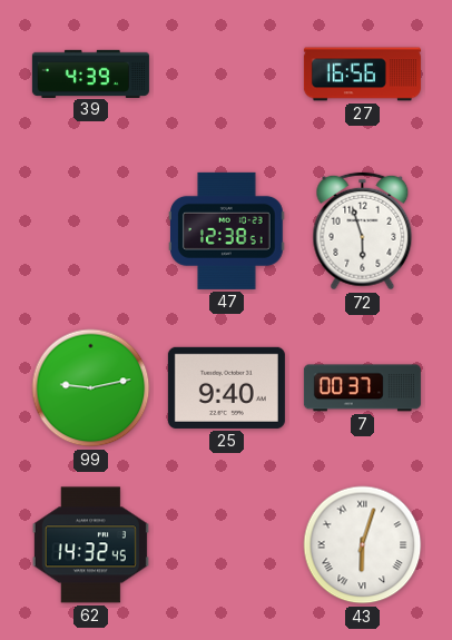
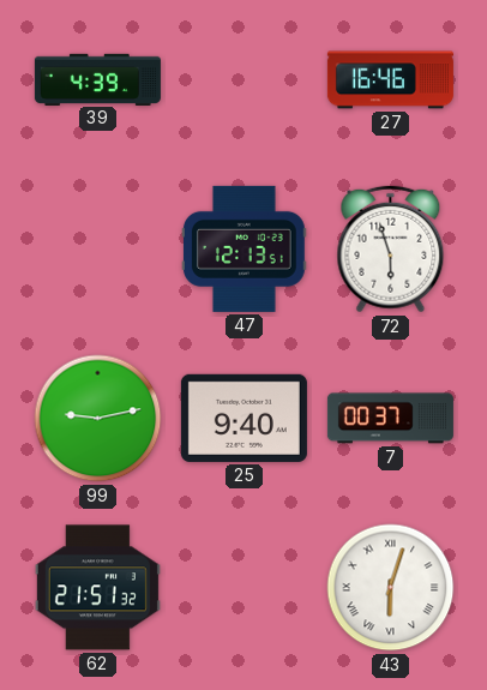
27: 16:56 -> 16:46
47: 12:38 -> 12:13
62: 14:32 -> 21:51
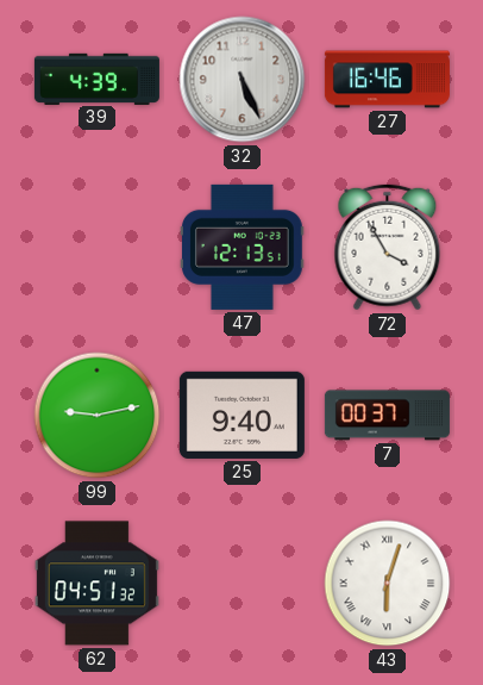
32: none -> 5:26
72: 5:57 -> 3:55
62: 21:51 -> 04:51
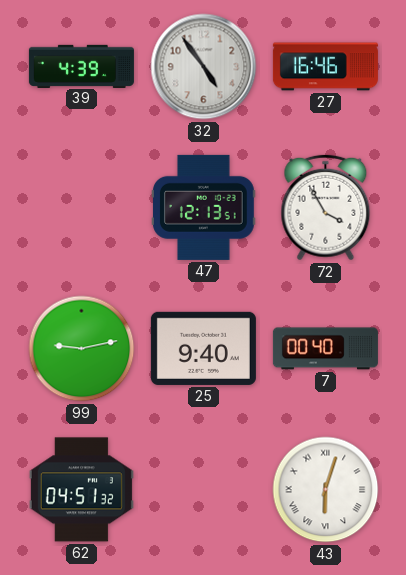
32: 5:26 -> 4:54
7: 00:37 -> 00:40
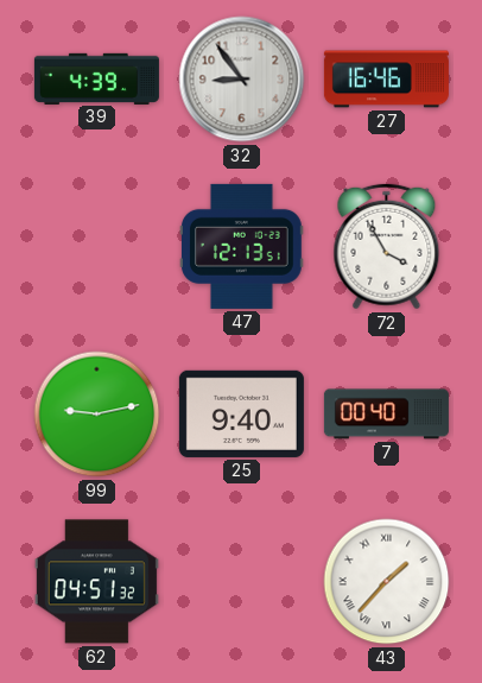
32: 4:54 -> 8:54
43: 6:03 -> 1:37
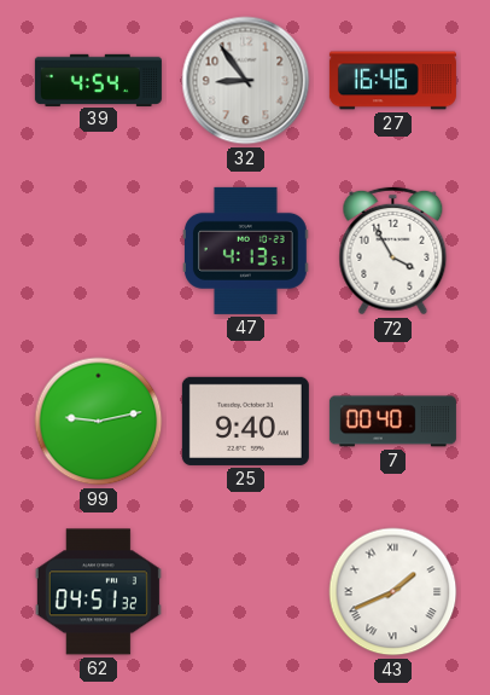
39: 4:39 -> 4:54
47: 12:13 -> 4:13
43: 1:37 -> 1:41
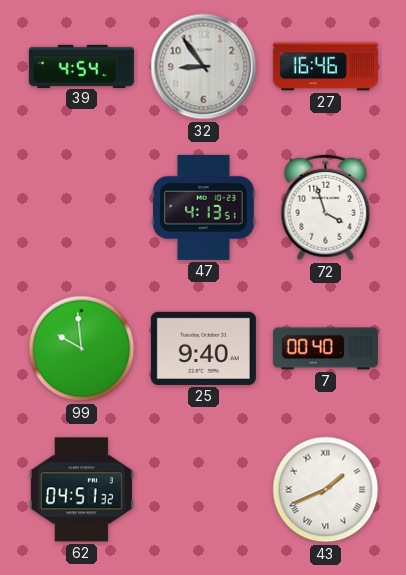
72: 3:55 -> 3:57
99: 9:13 -> 9:59
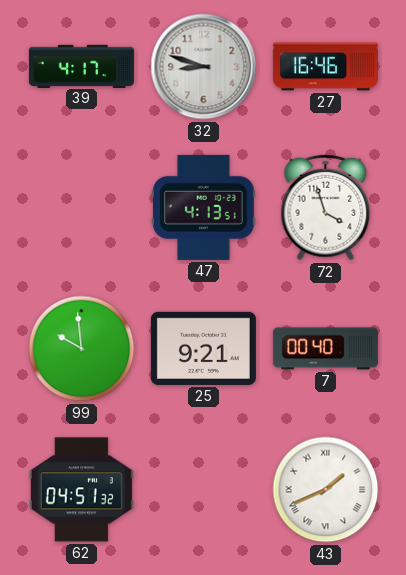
39: 4:54 -> 4:17
32: 8:54 -> 8:48
25: 9:40 -> 9:21
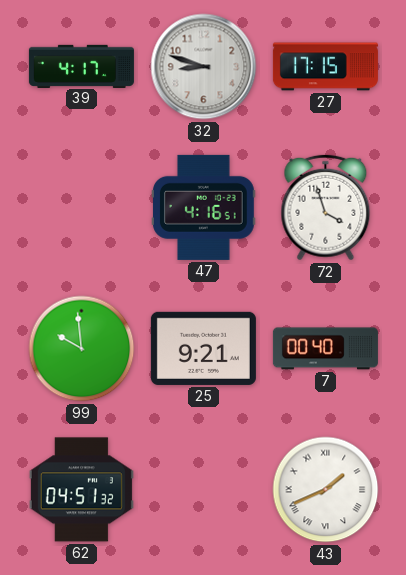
27: 16:46 -> 17:15
47: 4:13 -> 4:16
